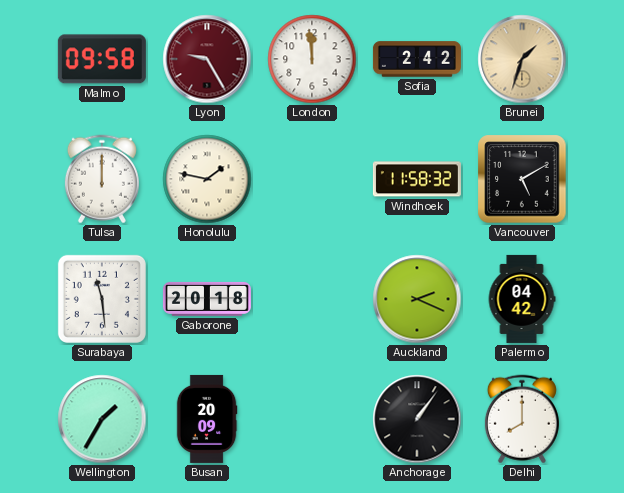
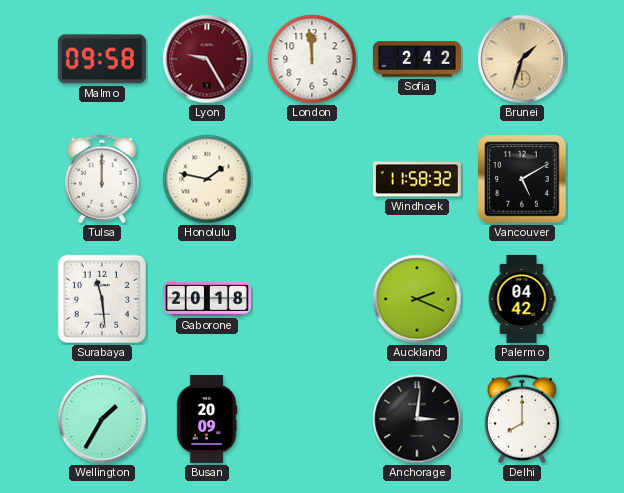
Anchorage: 1:06 -> 3:01
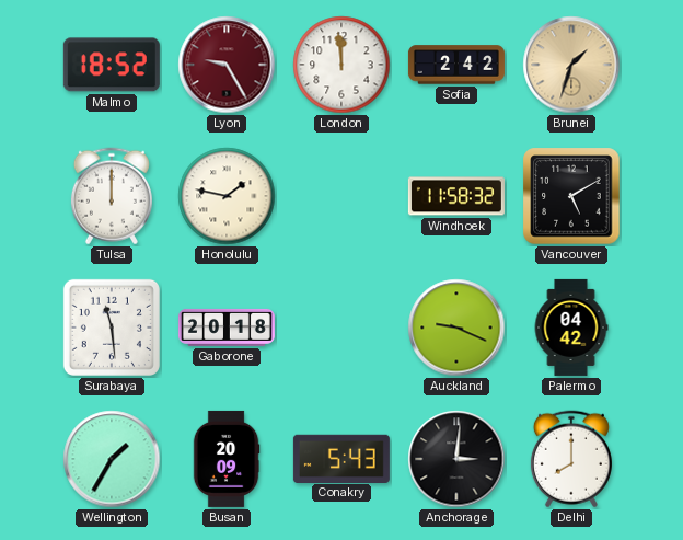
Malmo: 09:58 -> 18:52
Auckland: 2:19 -> 9:19
Conakry: none -> 5:43
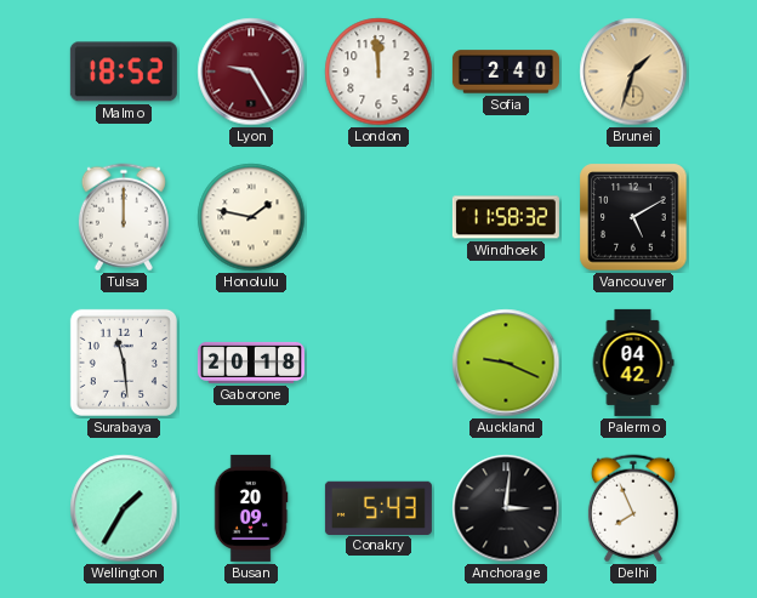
Sofia: 2:42 -> 2:40
Delhi: 8:00 -> 7:56
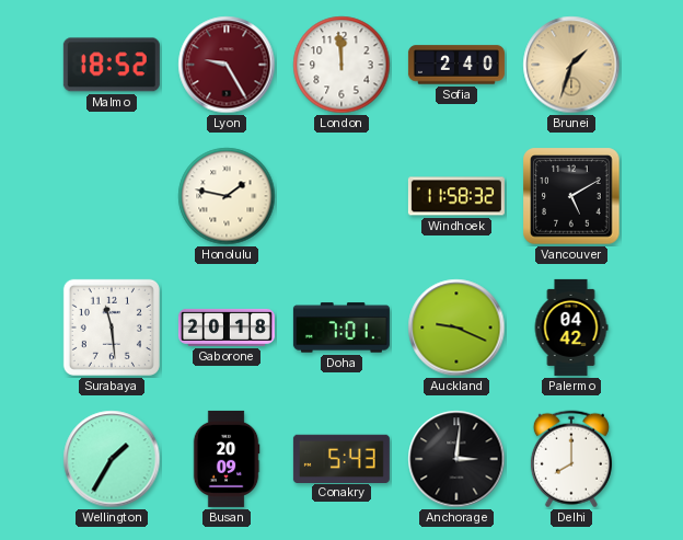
Tulsa: 12:00 -> none
Doha: none -> 7:01
Delhi: 7:56 -> 8:00
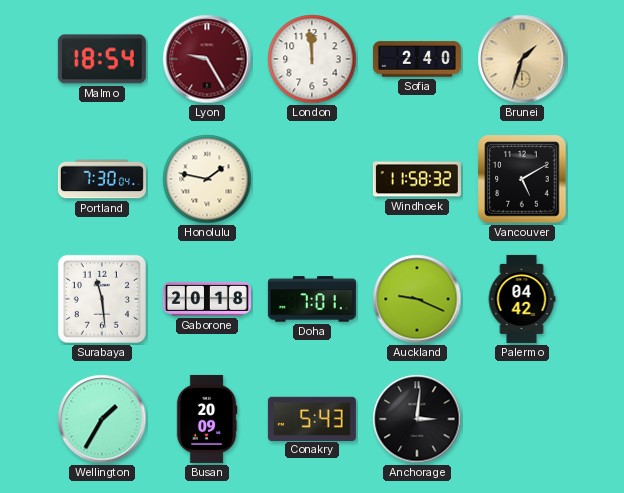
Malmo: 18:52 -> 18:54
Portland: none -> 7:30
Delhi: 8:00 -> none
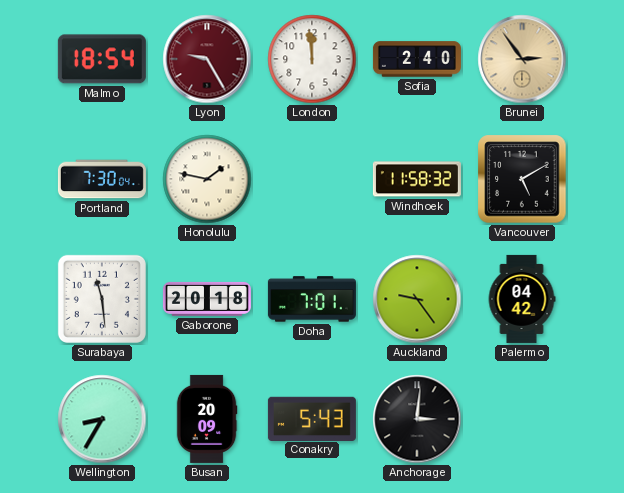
Brunei: 1:33 -> 2:54
Auckland: 9:19 -> 9:24
Wellington: 1:35 -> 8:35
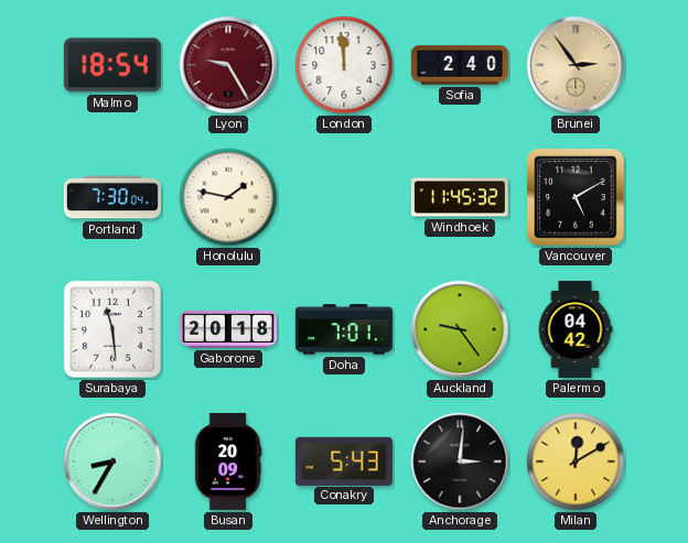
Windhoek: 11:58 -> 11:45
Milan: none -> 12:10
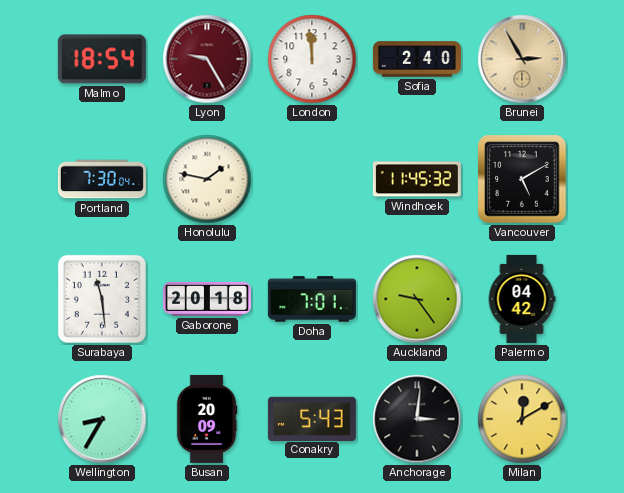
Brunei: 2:54 -> 2:55
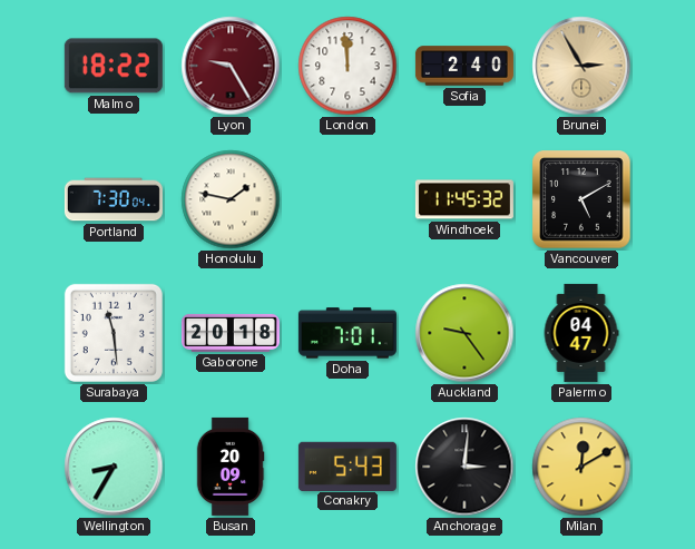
Malmo: 18:54 -> 18:22
Palermo: 04:42 -> 04:47
